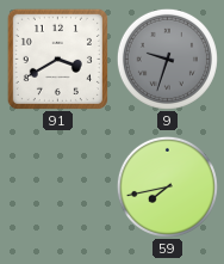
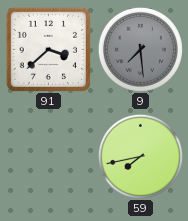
91: 3:40 -> 3:38
9: 9:33 -> 7:29
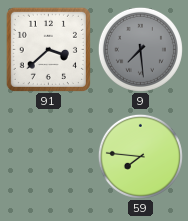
59: 7:43 -> 7:46
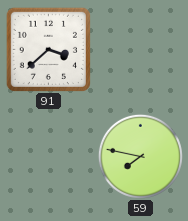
9: 7:29 -> none
59: 7:46 -> 7:47
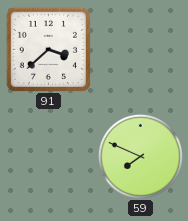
59: 7:47 -> 7:49
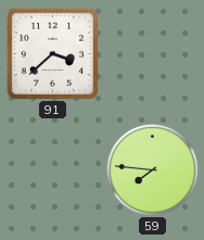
59: 7:49 -> 7:46
